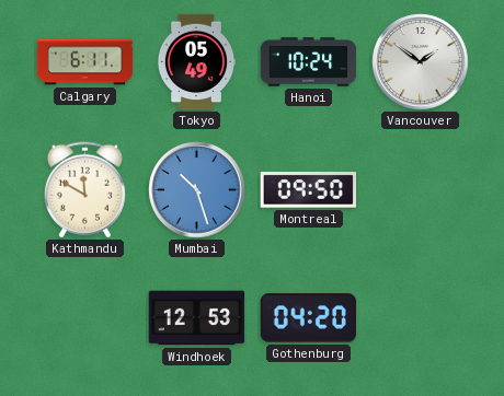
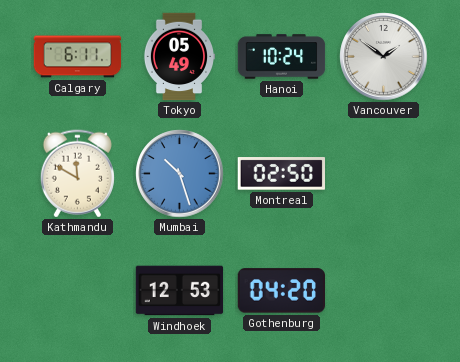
Montreal: 09:50 -> 02:50
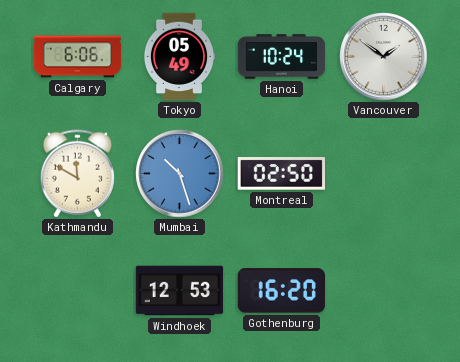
Calgary: 6:11 -> 6:06
Gothenburg: 04:20 -> 16:20
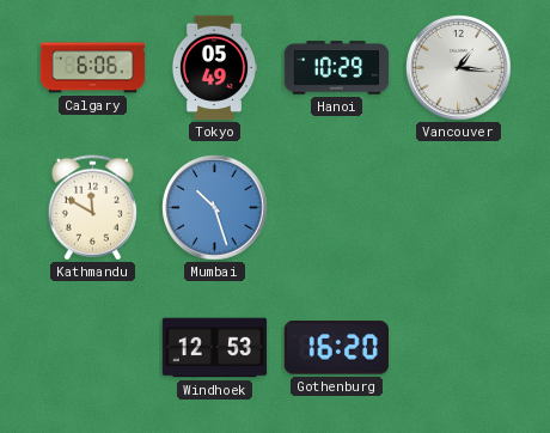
Hanoi: 10:24 -> 10:29
Vancouver: 1:51 -> 1:16
Montreal: 02:50 -> none
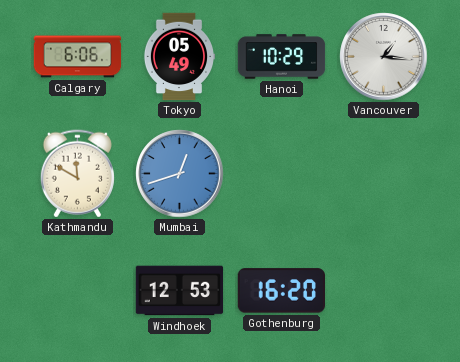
Mumbai: 10:27 -> 12:42
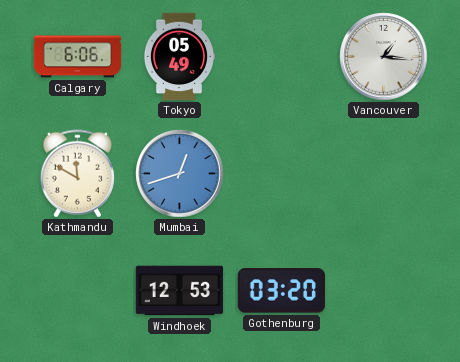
Hanoi: 10:29 -> none
Gothenburg: 16:20 -> 03:20
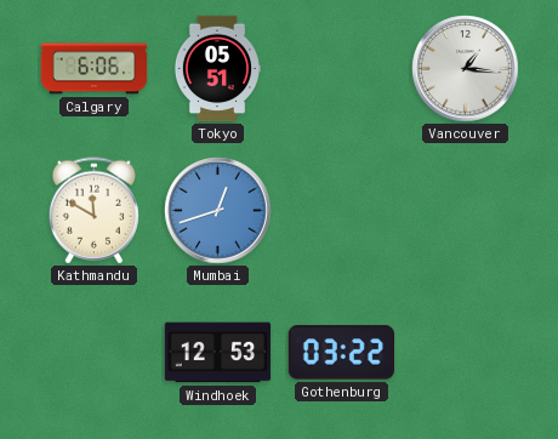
Tokyo: 05:49 -> 05:51
Gothenburg: 03:20 -> 03:22
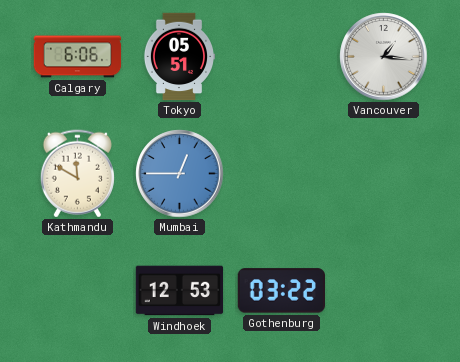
Mumbai: 12:42 -> 12:45
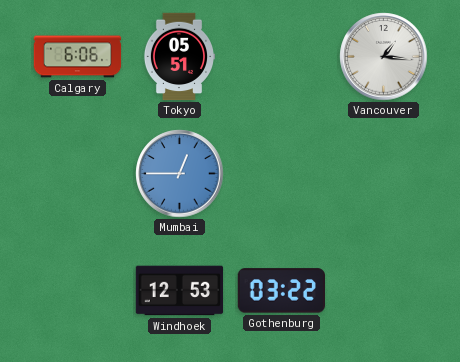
Kathmandu: 11:50 -> none
